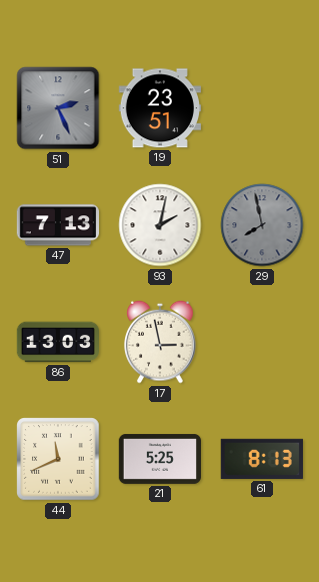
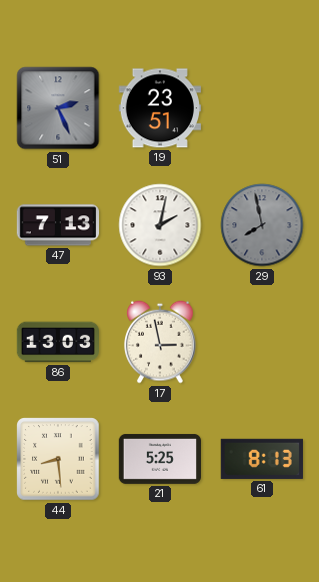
44: 11:41 -> 8:29
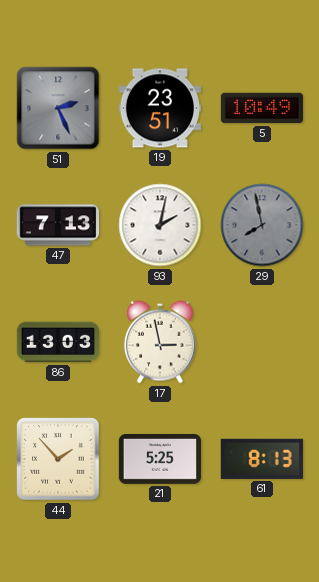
5: none -> 10:49
44: 8:29 -> 1:53
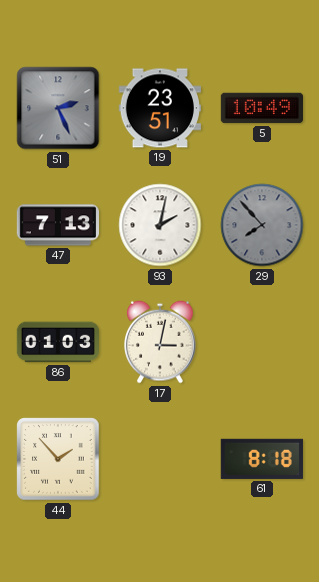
29: 7:58 -> 7:53
86: 13:03 -> 01:03
17: 2:58 -> 3:02
21: 5:25 -> none
61: 8:13 -> 8:18
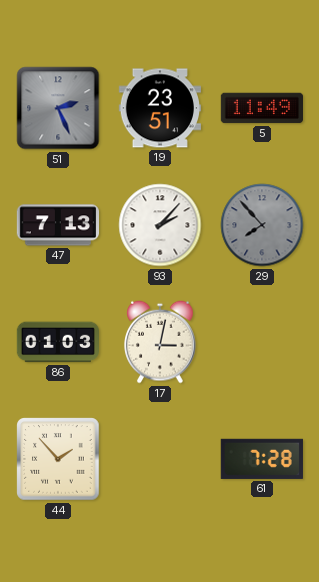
5: 10:49 -> 11:49
93: 2:02 -> 2:07
61: 8:18 -> 7:28
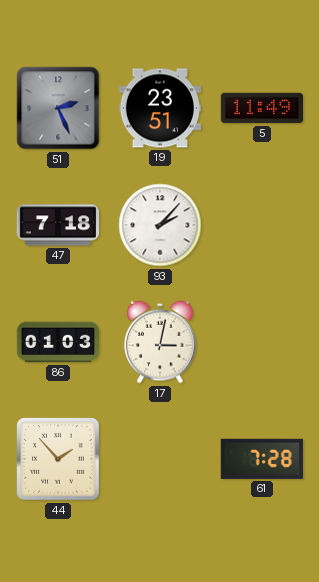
47: 7:13 -> 7:18
29: 7:53 -> none
